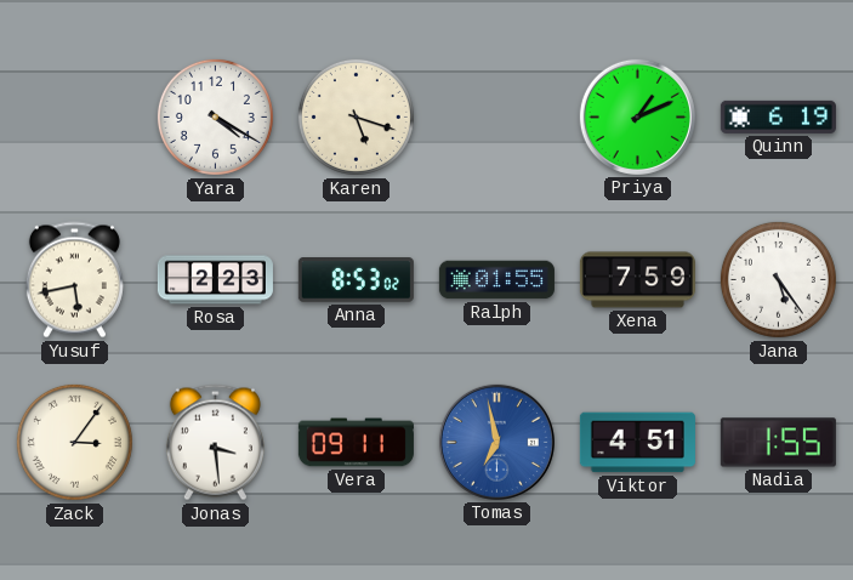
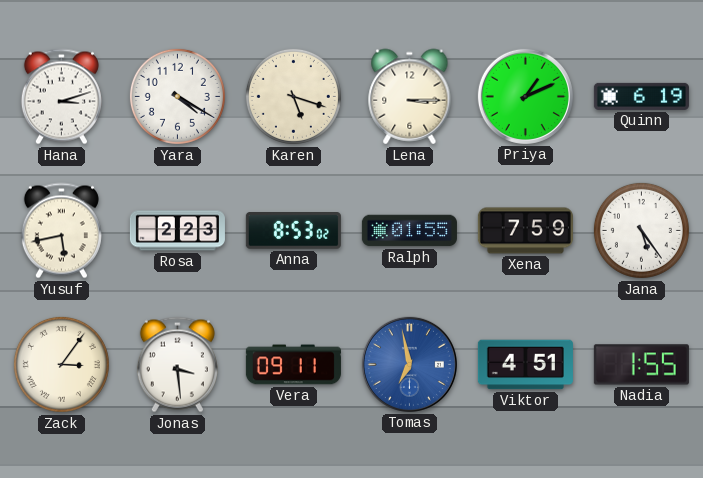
Hana: none -> 3:12
Lena: none -> 3:15
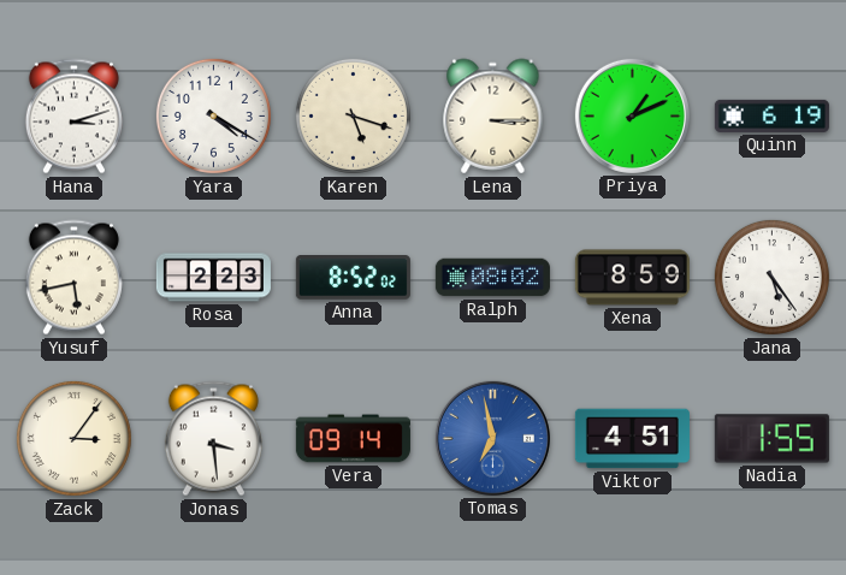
Anna: 8:53 -> 8:52
Ralph: 01:55 -> 08:02
Xena: 7:59 -> 8:59
Vera: 09:11 -> 09:14
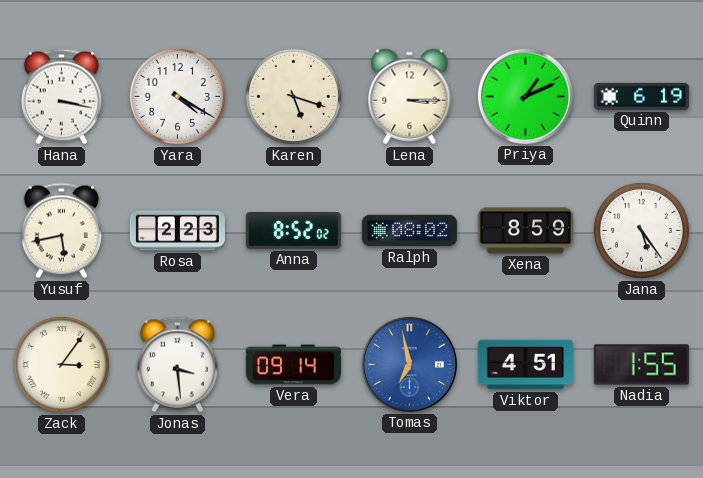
Hana: 3:12 -> 3:17
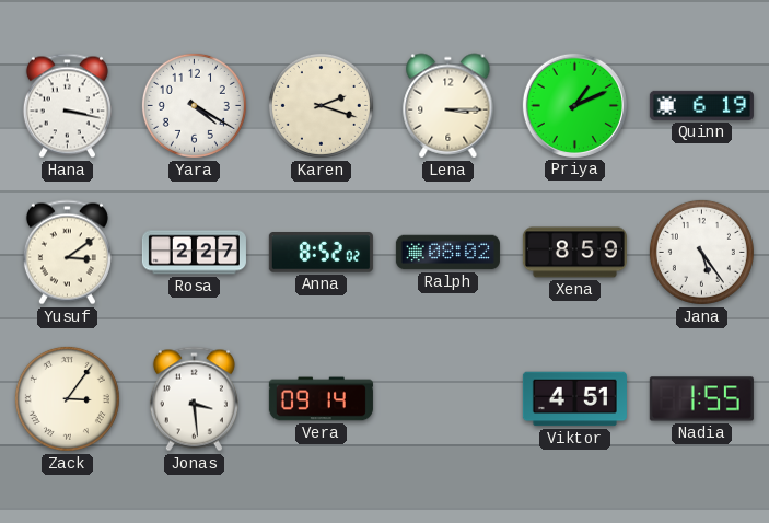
Karen: 5:18 -> 2:18
Yusuf: 5:43 -> 3:09
Rosa: 2:23 -> 2:27
Tomas: 6:58 -> none
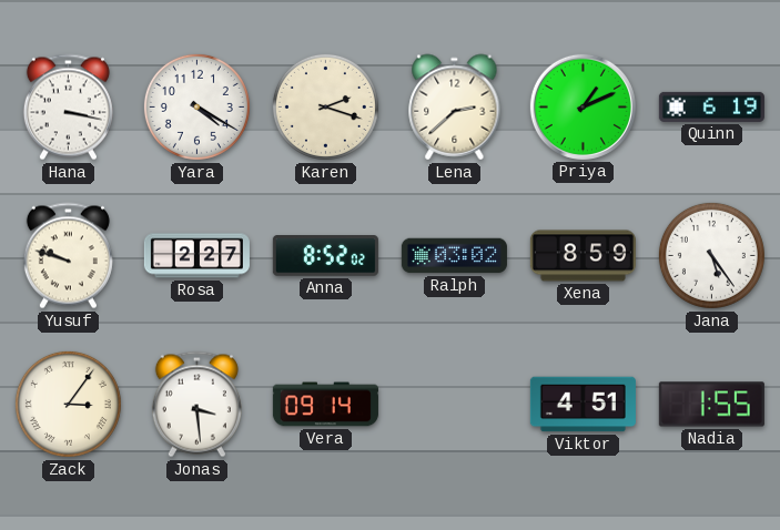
Lena: 3:15 -> 2:38
Yusuf: 3:09 -> 9:48
Ralph: 08:02 -> 03:02
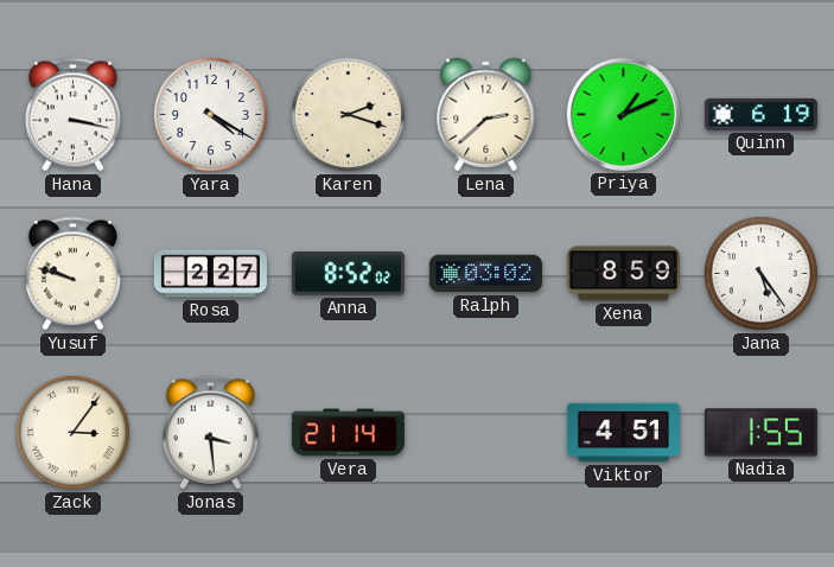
Vera: 09:14 -> 21:14
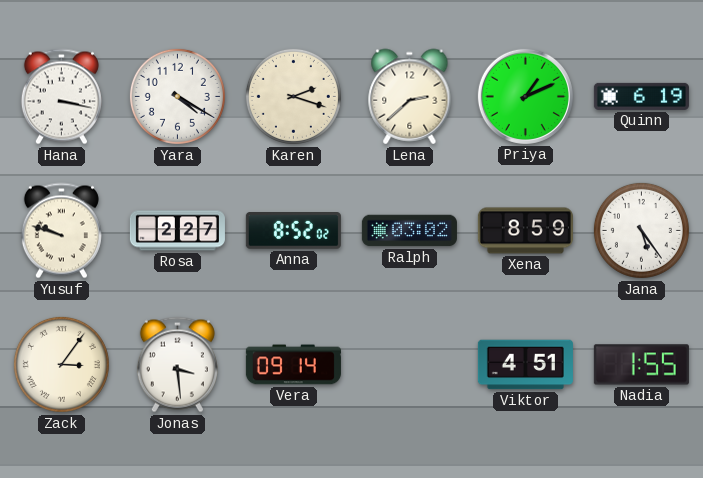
Vera: 21:14 -> 09:14
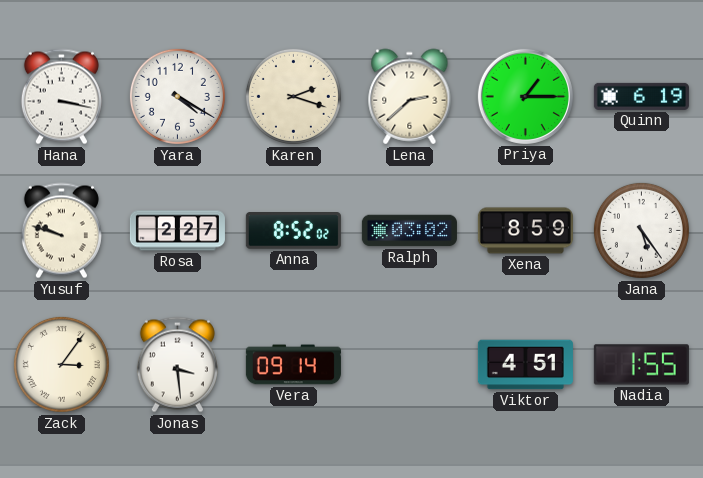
Priya: 1:11 -> 1:15
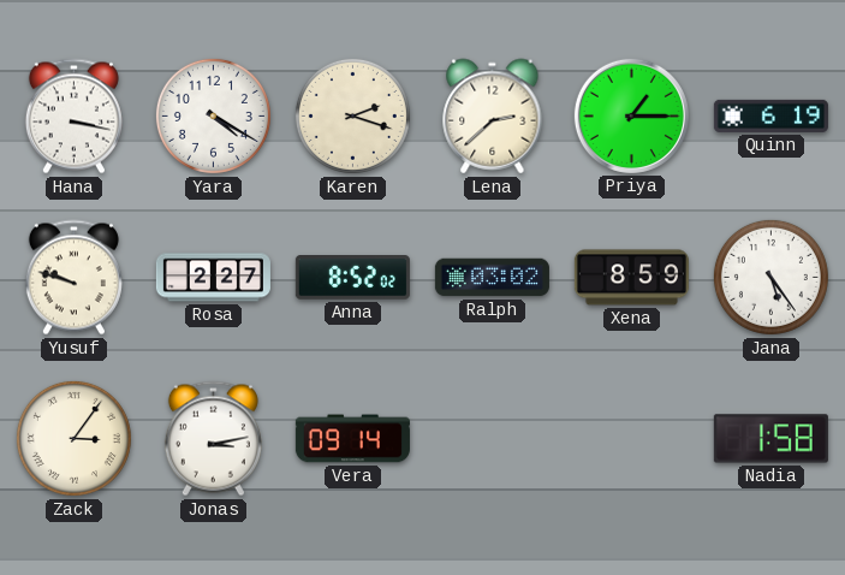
Jonas: 3:29 -> 3:13
Viktor: 4:51 -> none
Nadia: 1:55 -> 1:58
